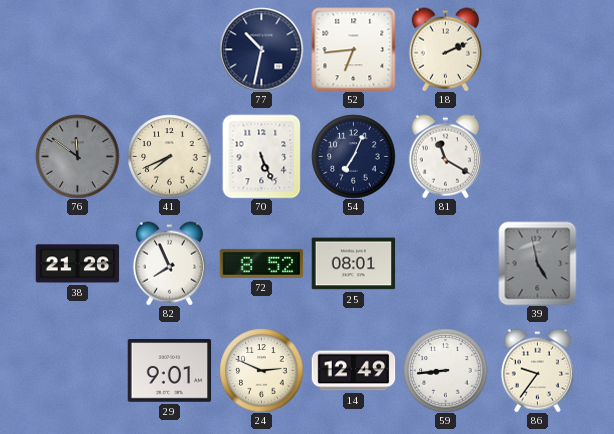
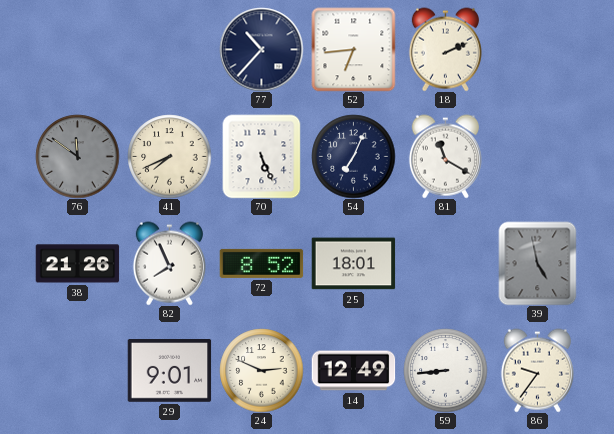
77: 10:32 -> 10:37
25: 08:01 -> 18:01
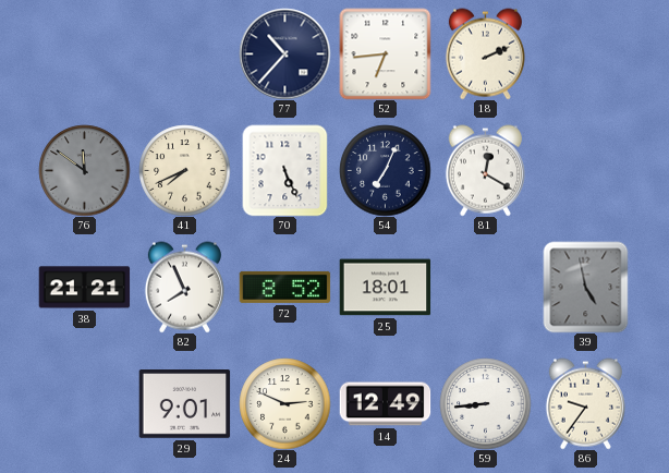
81: 11:20 -> 12:20
38: 21:26 -> 21:21
